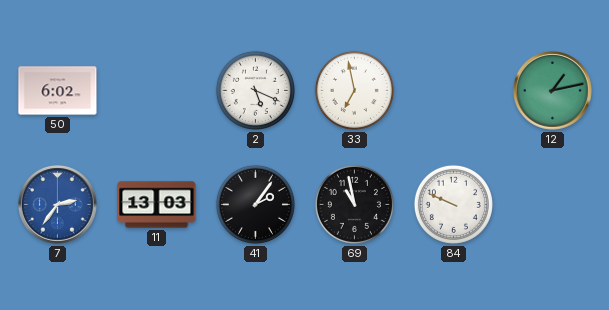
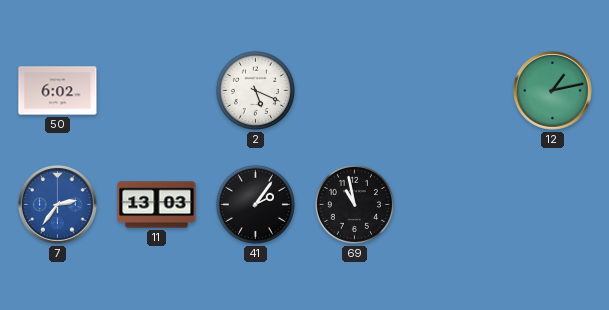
33: 6:58 -> none
84: 9:49 -> none
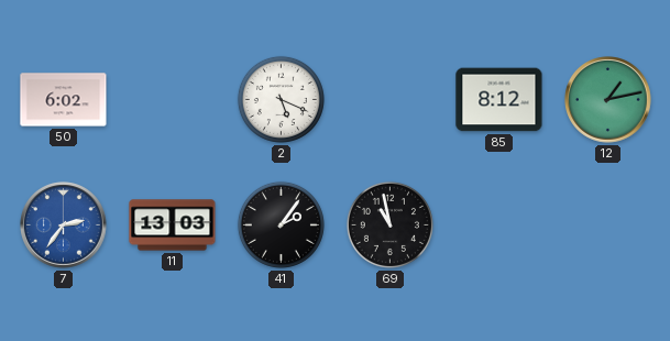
85: none -> 8:12
